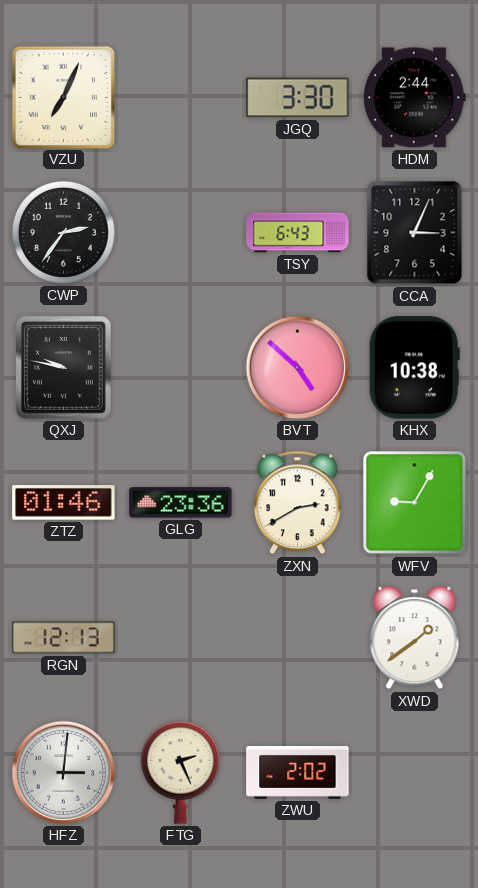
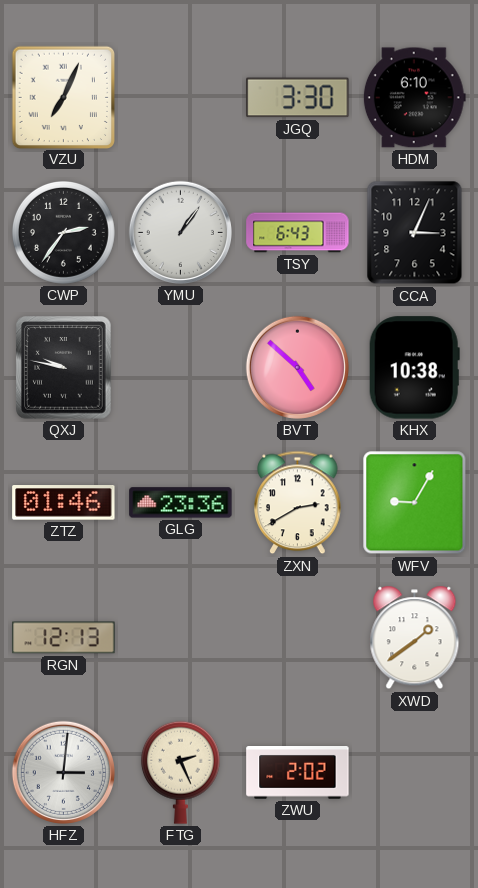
HDM: 2:44 -> 6:10
YMU: none -> 1:06
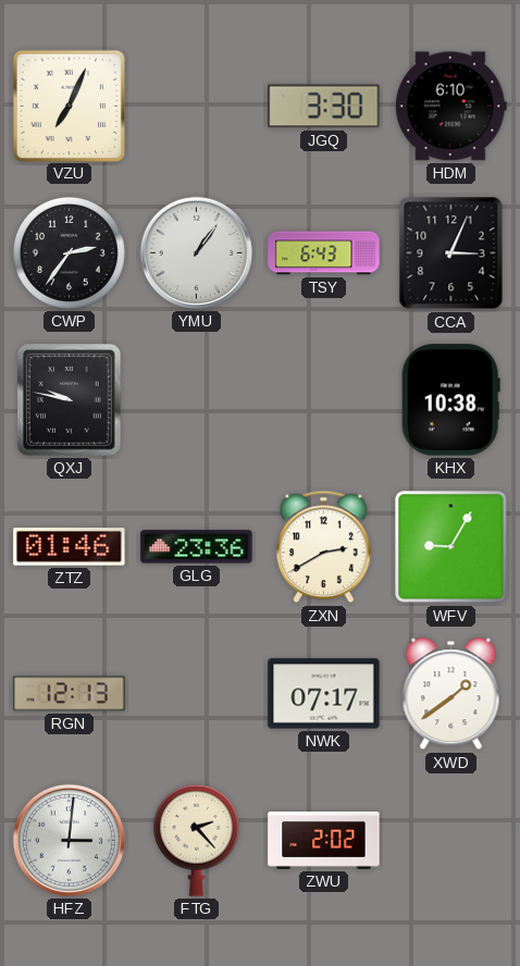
BVT: 4:52 -> none
NWK: none -> 07:17
FTG: 2:26 -> 2:23
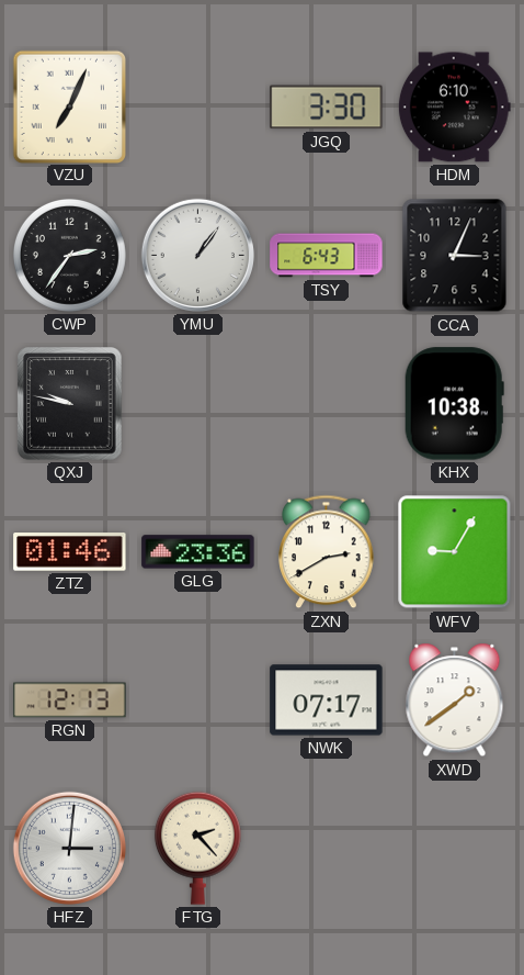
ZWU: 2:02 -> none
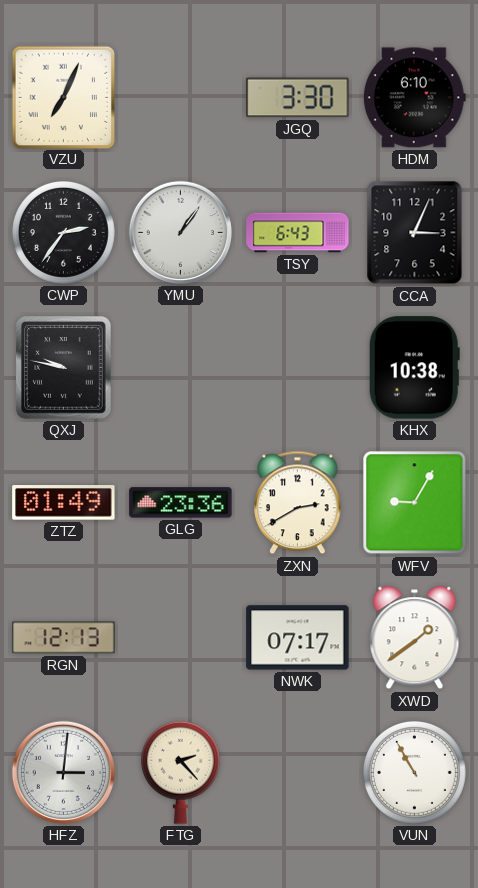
ZTZ: 01:46 -> 01:49
VUN: none -> 10:55
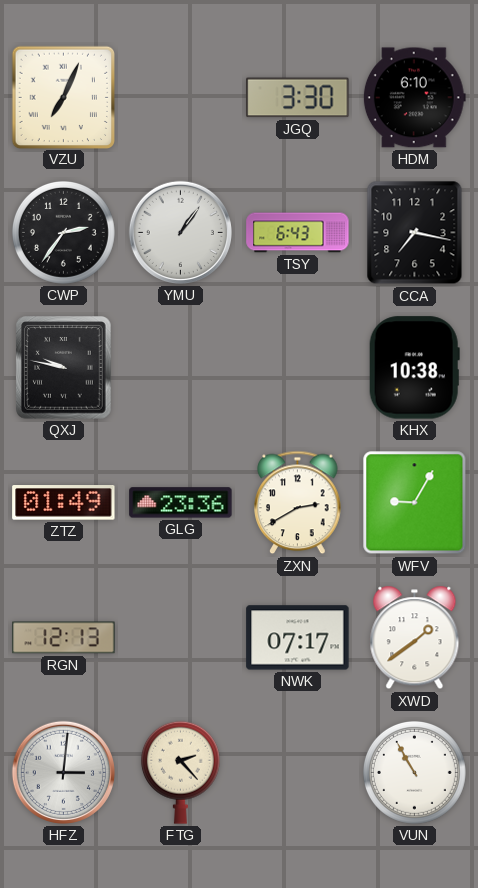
CCA: 3:04 -> 7:17
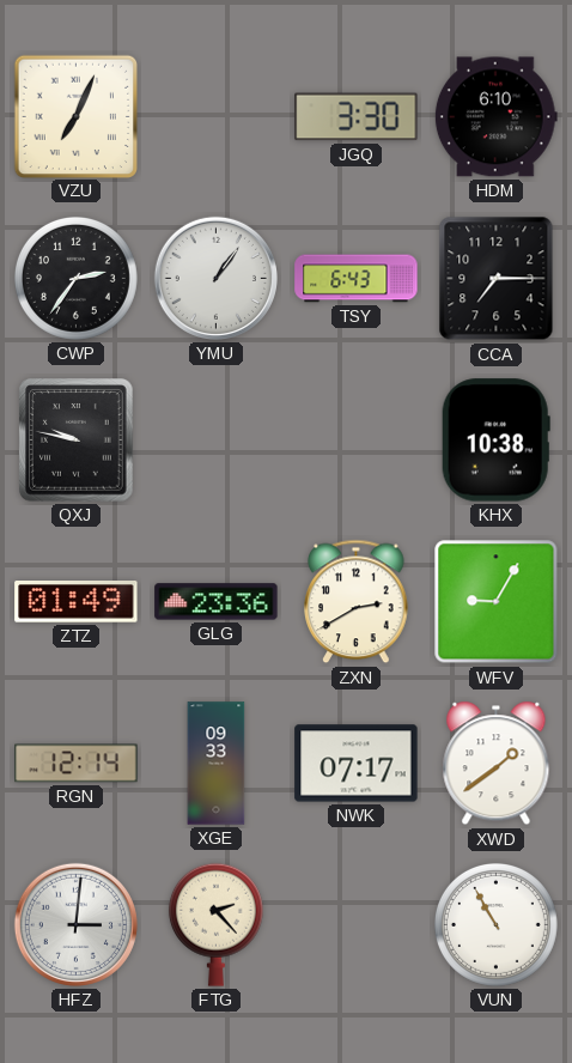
CCA: 7:17 -> 7:15
RGN: 12:13 -> 12:14
XGE: none -> 09:33
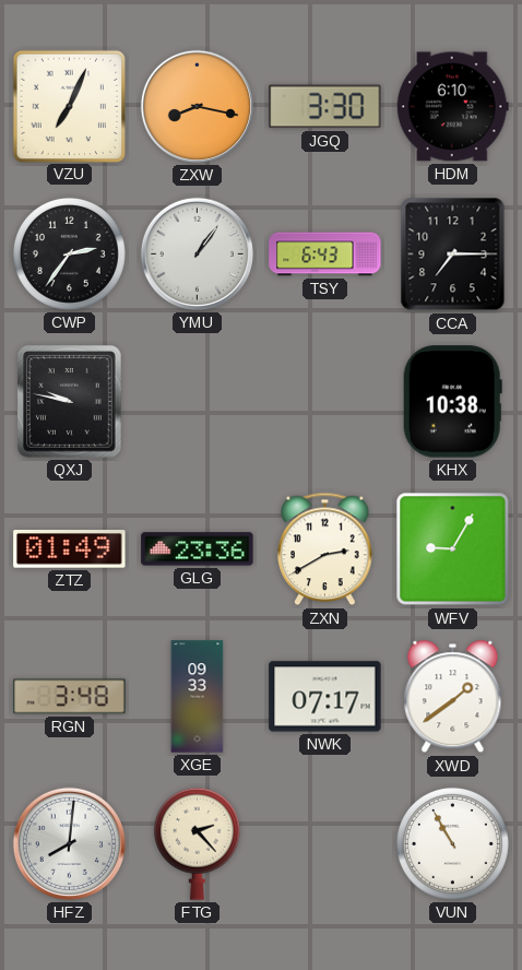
ZXW: none -> 8:17
RGN: 12:14 -> 3:48
HFZ: 3:01 -> 8:01
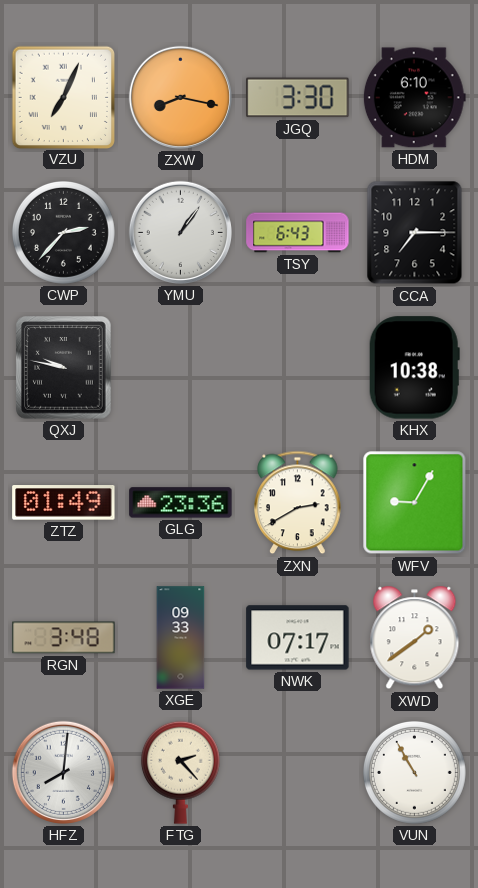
CWP: 2:36 -> 2:37
